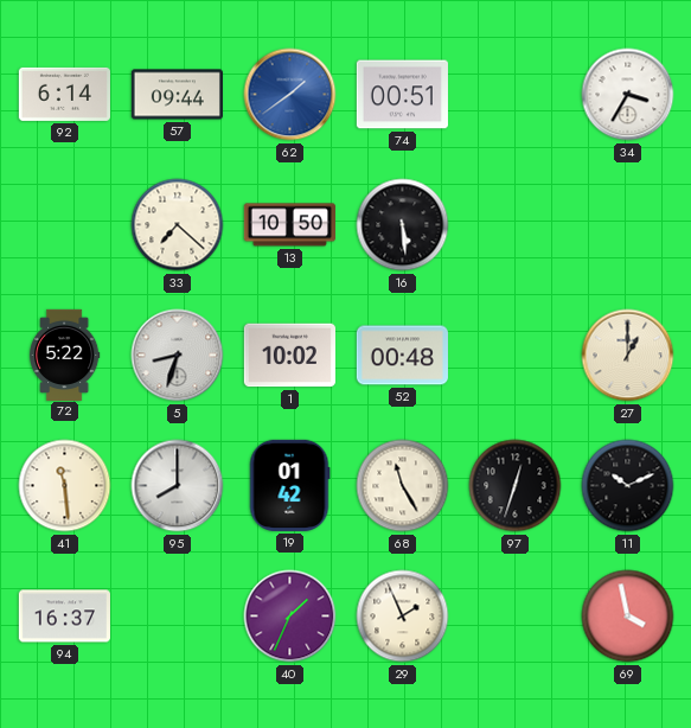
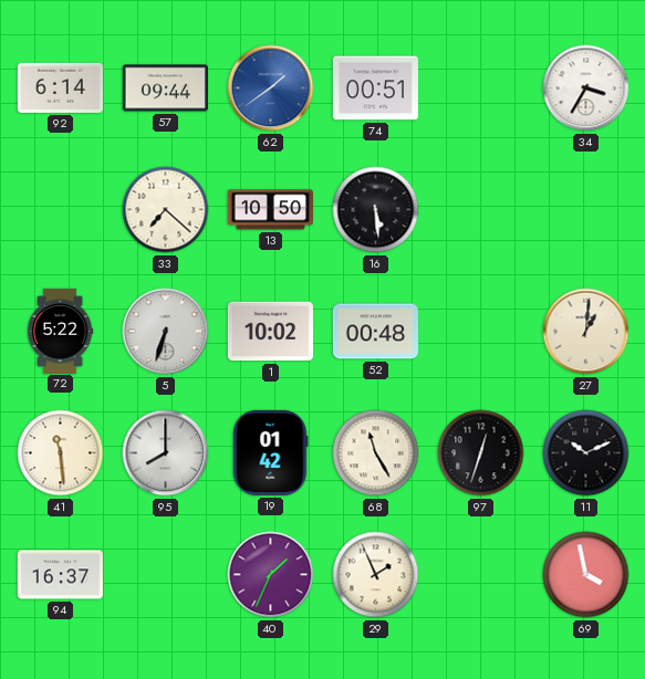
5: 8:33 -> 6:33
27: 1:00 -> 1:01
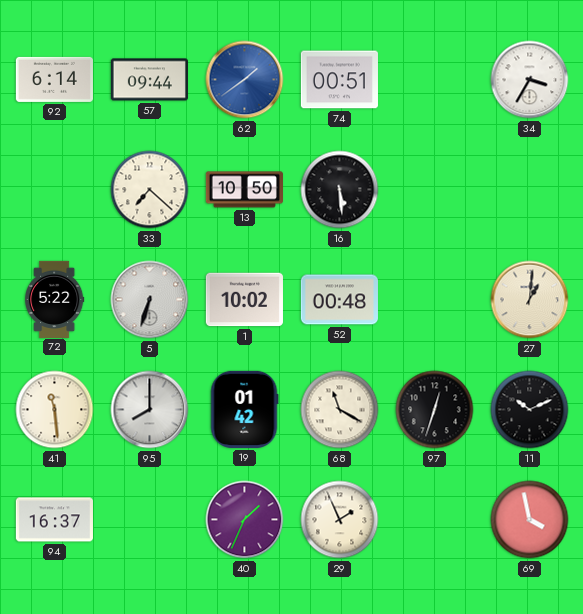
68: 11:25 -> 11:20
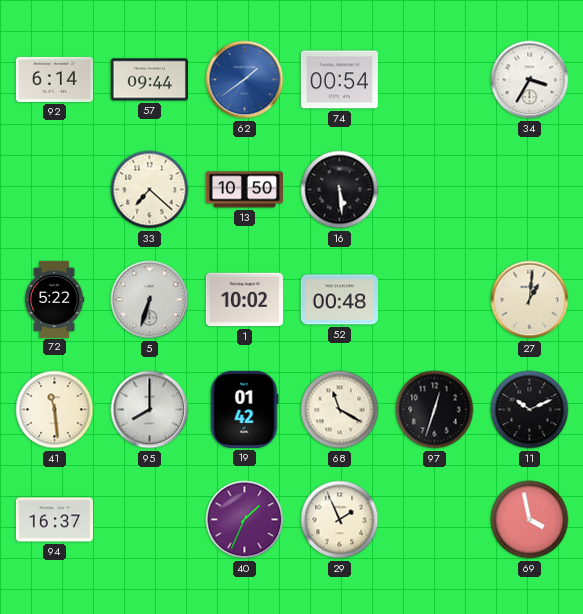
74: 00:51 -> 00:54
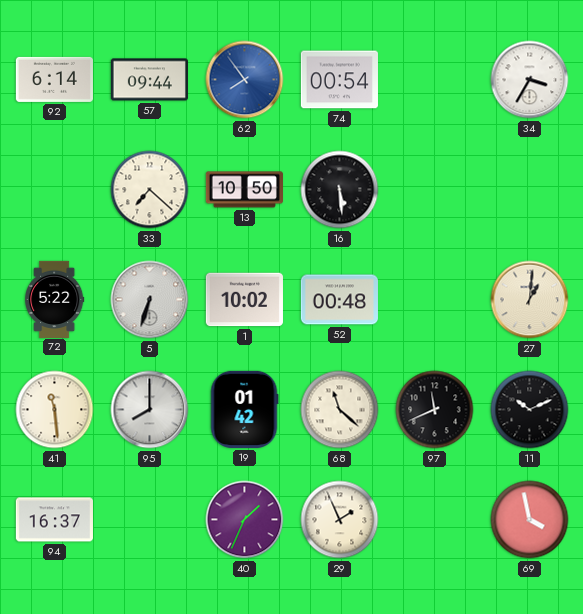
62: 1:39 -> 7:54
68: 11:20 -> 11:22
97: 12:33 -> 11:41
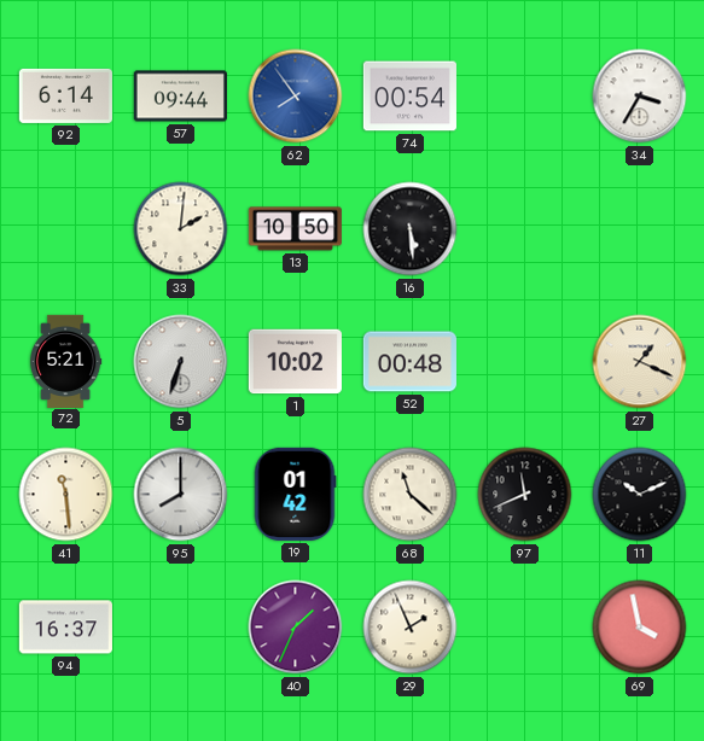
33: 7:22 -> 2:01
72: 5:22 -> 5:21
27: 1:01 -> 1:19
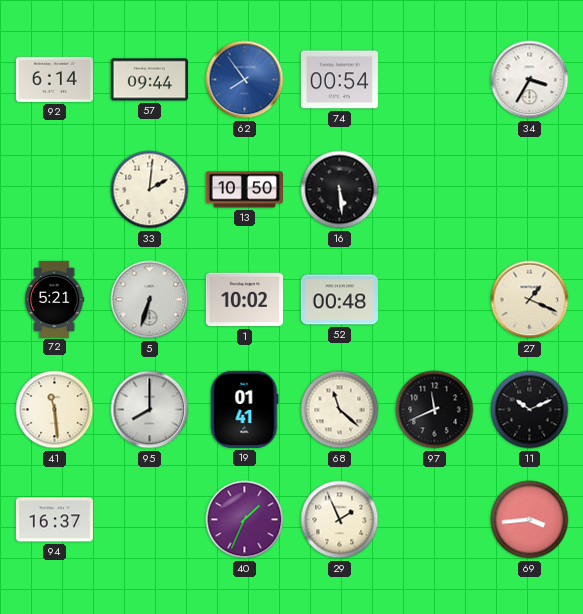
19: 01:42 -> 01:41
69: 3:58 -> 3:44
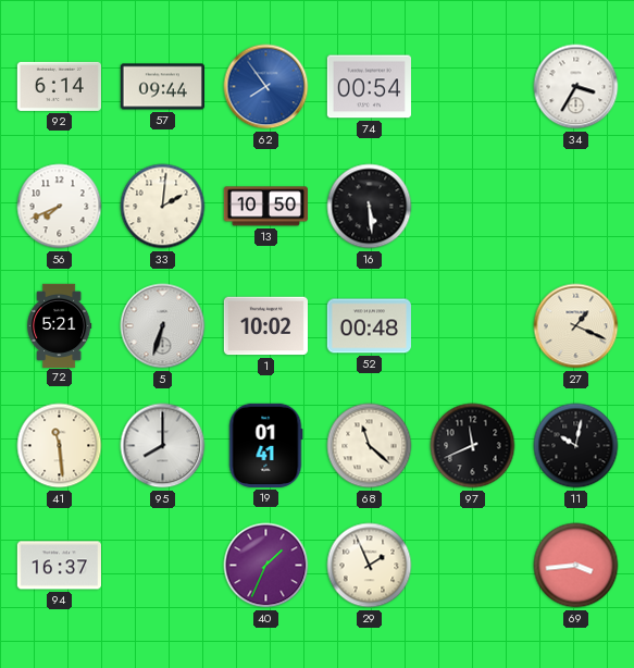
56: none -> 7:41
11: 10:11 -> 10:02
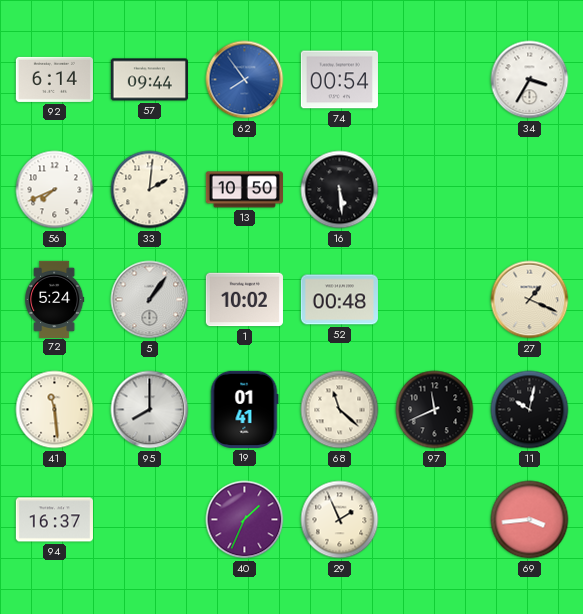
72: 5:21 -> 5:24
5: 6:33 -> 1:06
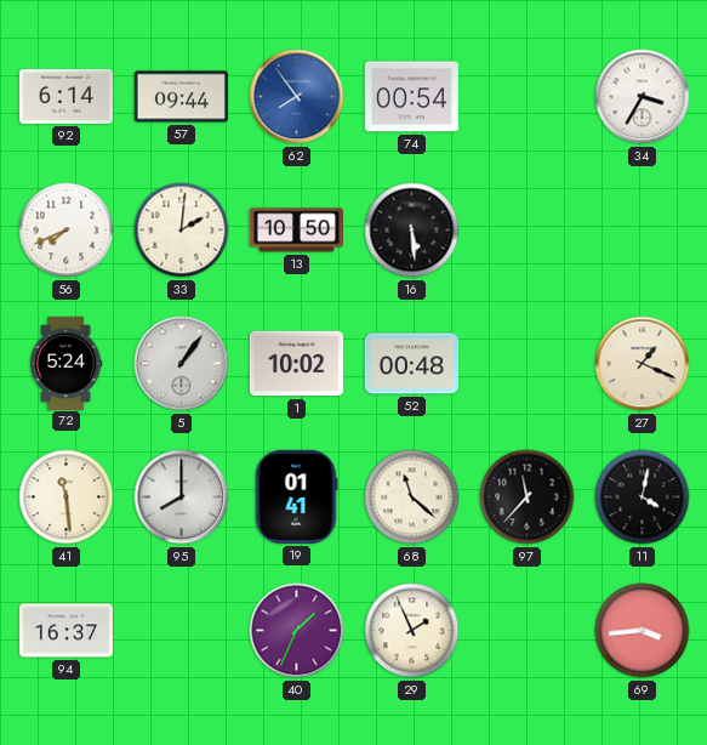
97: 11:41 -> 11:37
11: 10:02 -> 4:02
